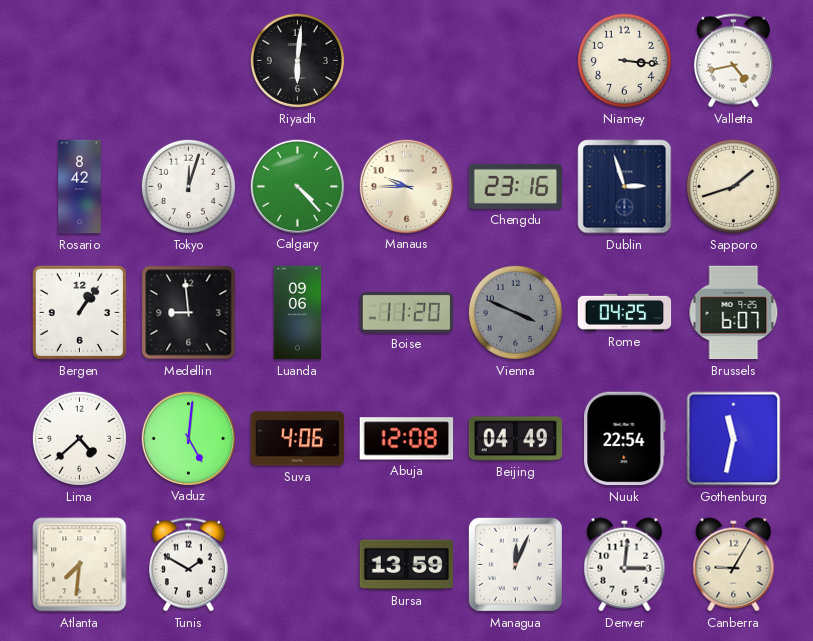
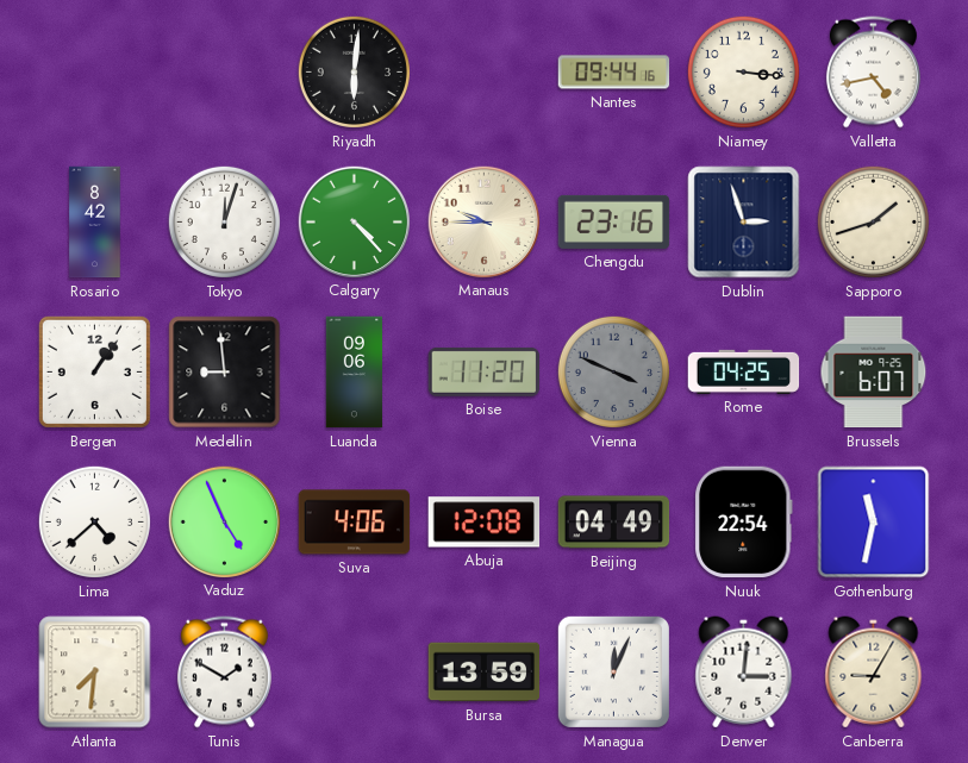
Nantes: none -> 09:44
Vaduz: 5:01 -> 4:56
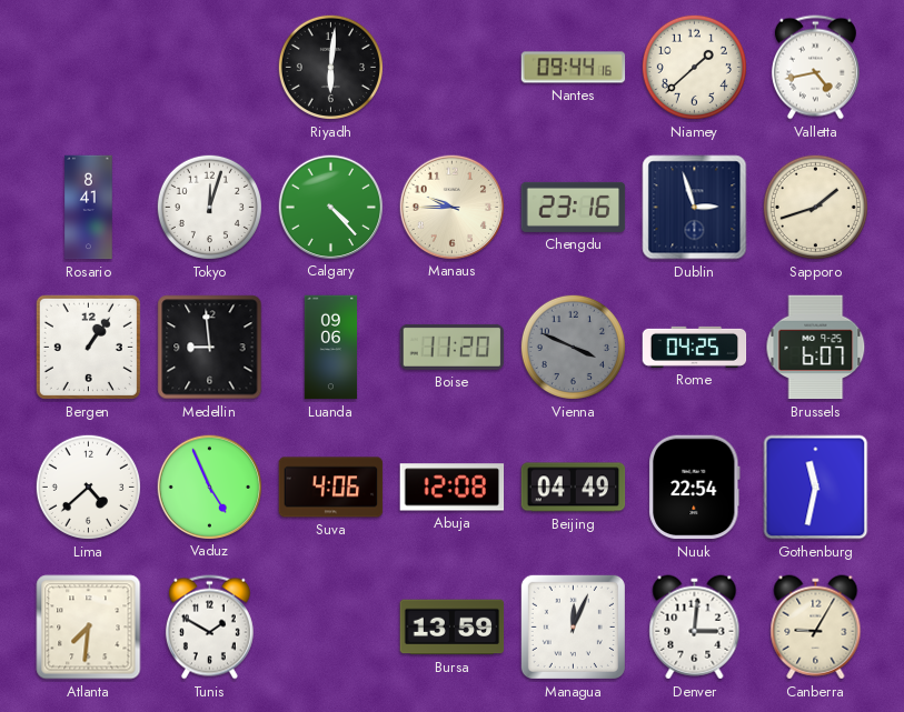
Niamey: 3:16 -> 1:38
Rosario: 8:42 -> 8:41
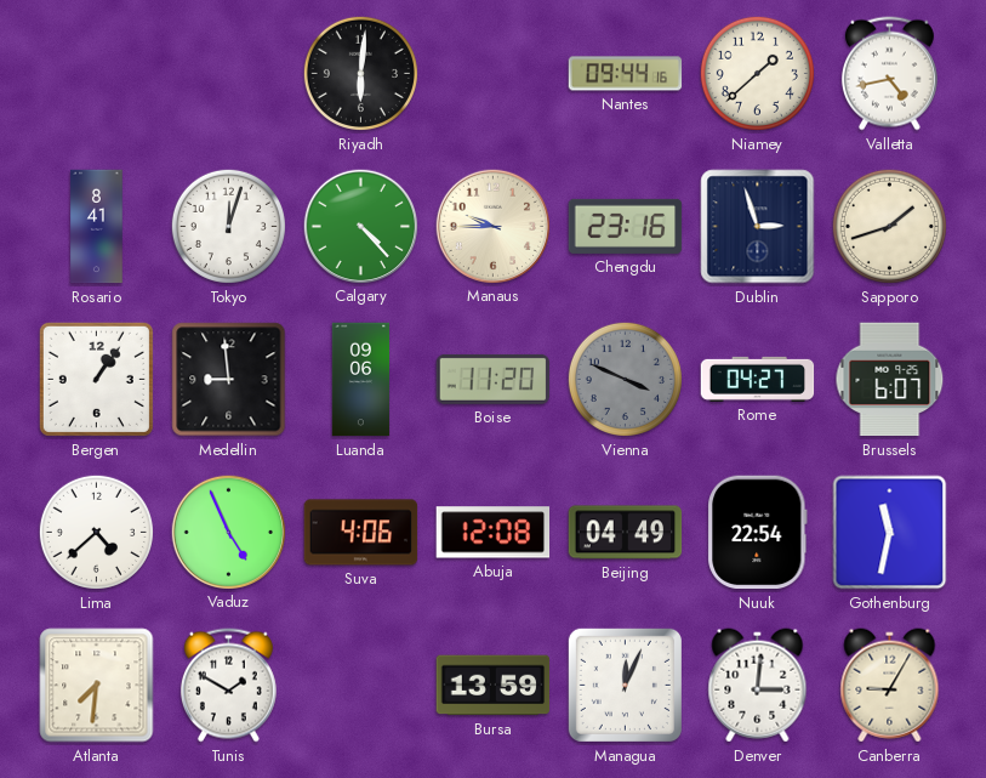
Rome: 04:25 -> 04:27
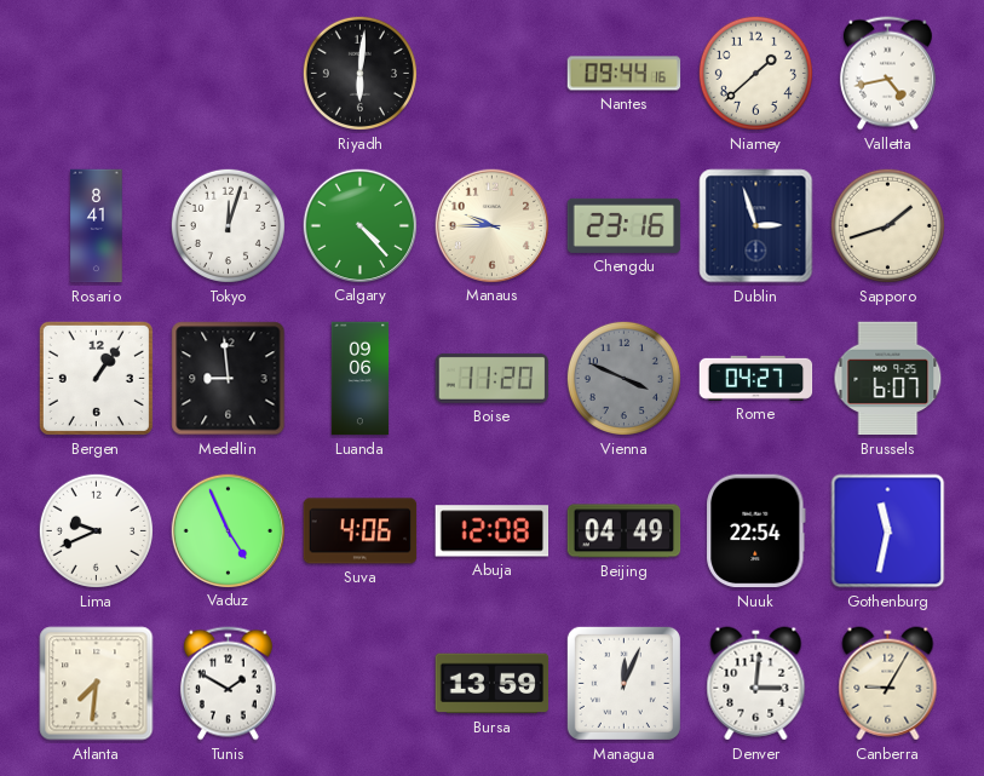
Lima: 4:38 -> 9:41
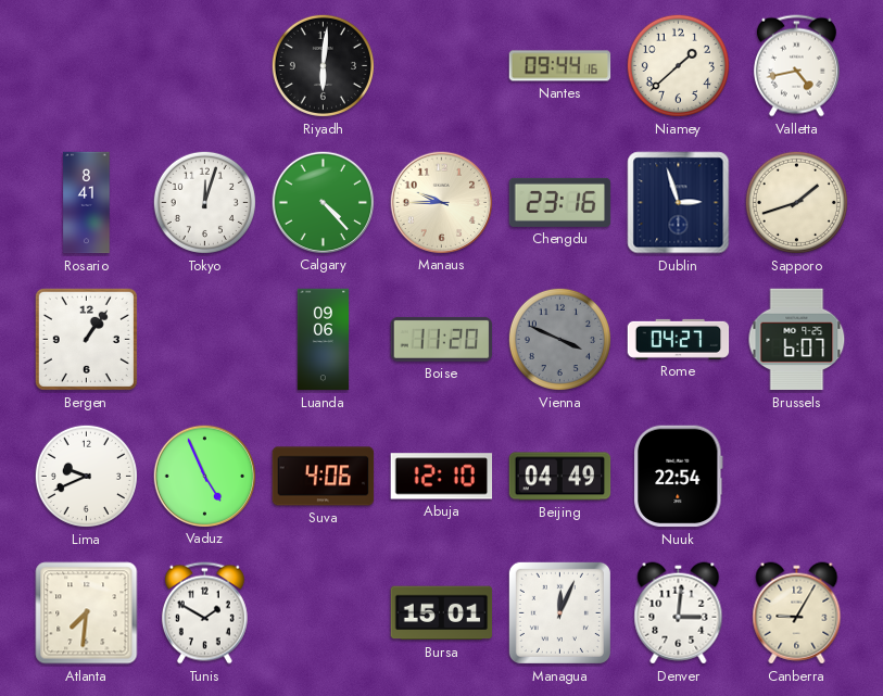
Medellin: 8:59 -> none
Abuja: 12:08 -> 12:10
Gothenburg: 11:32 -> none
Bursa: 13:59 -> 15:01
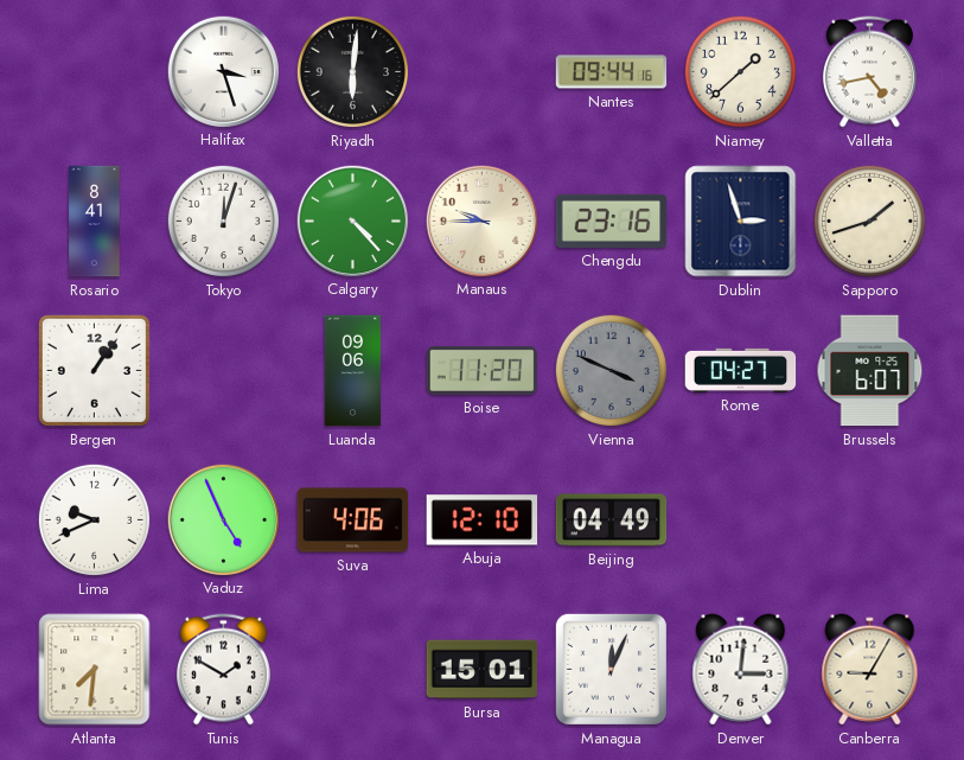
Halifax: none -> 3:27
Nuuk: 22:54 -> none
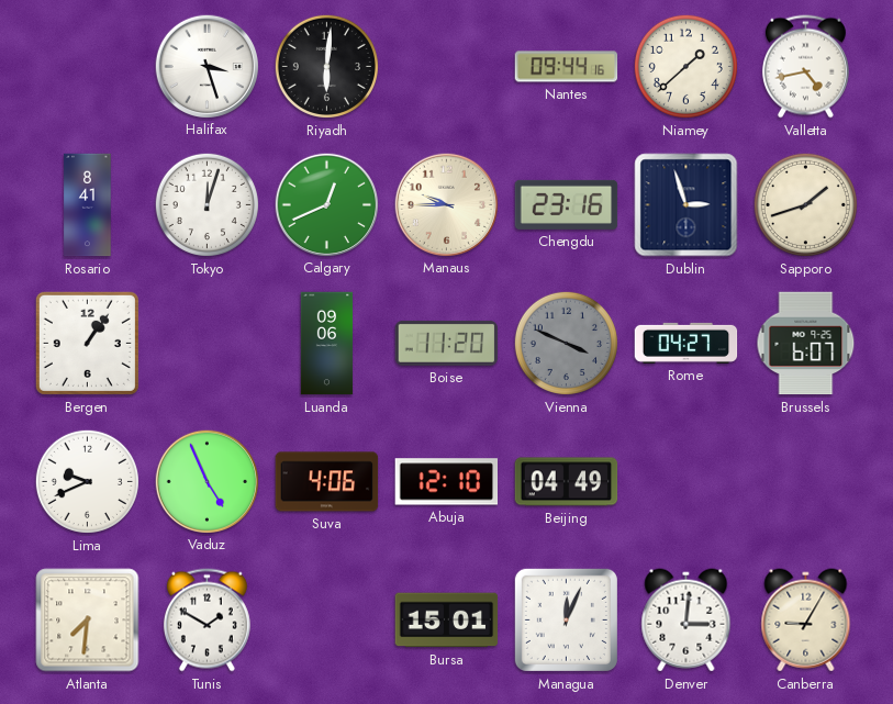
Calgary: 4:23 -> 12:41
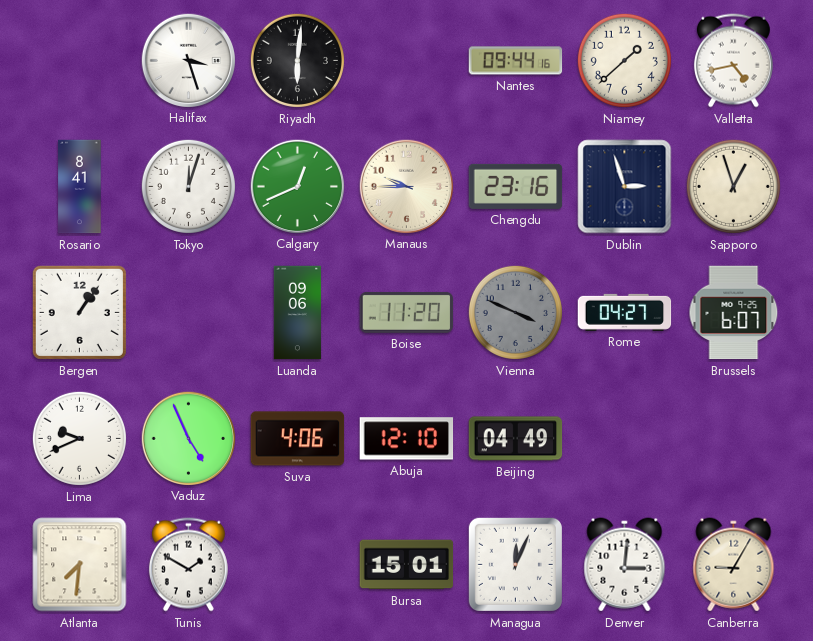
Sapporo: 1:42 -> 12:57
